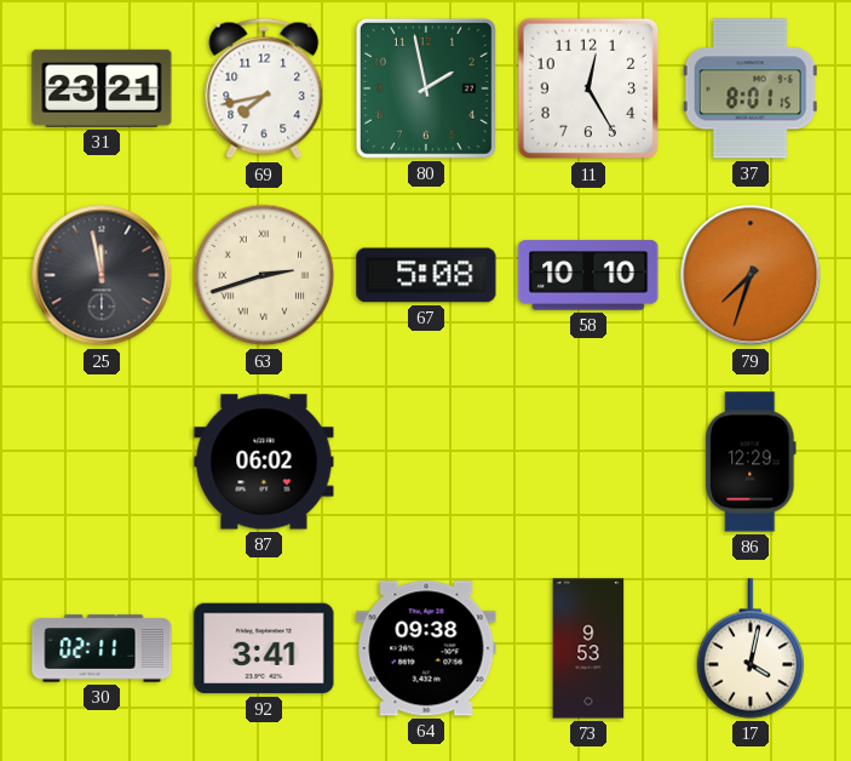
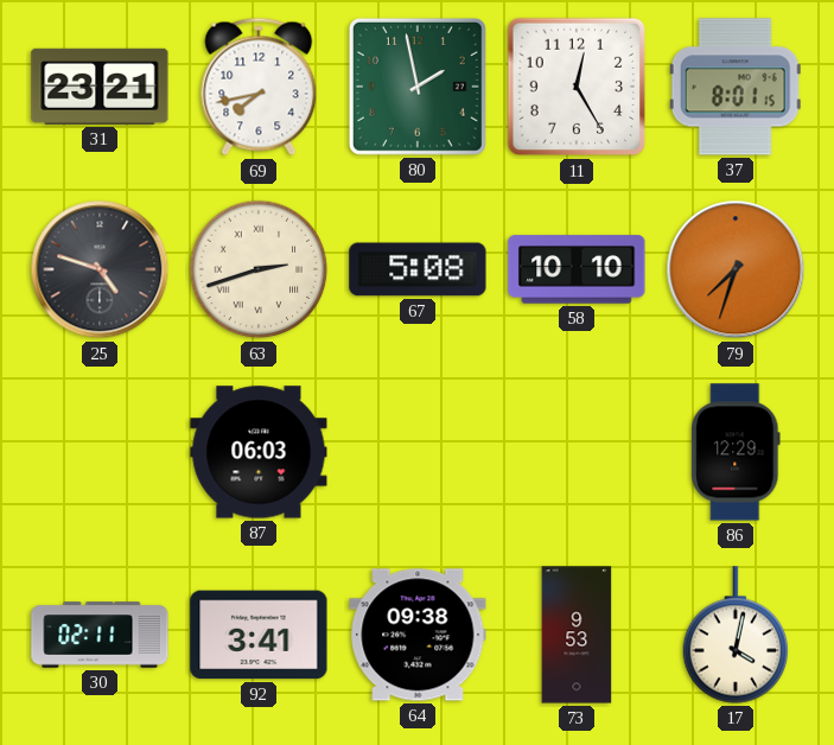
25: 11:58 -> 4:48
87: 06:02 -> 06:03
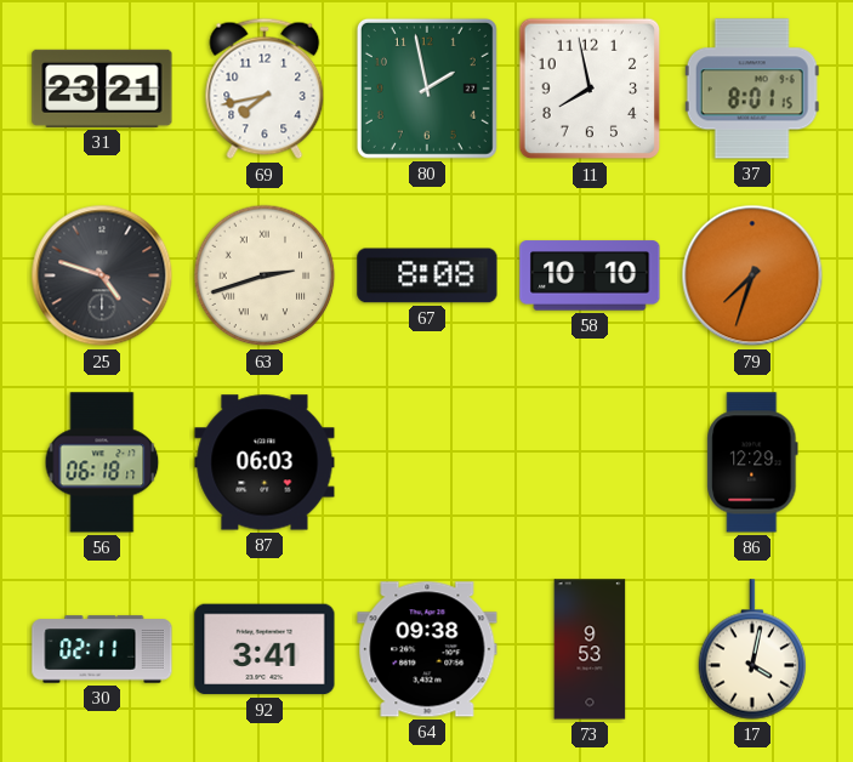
11: 12:25 -> 7:58
67: 5:08 -> 8:08
56: none -> 06:18
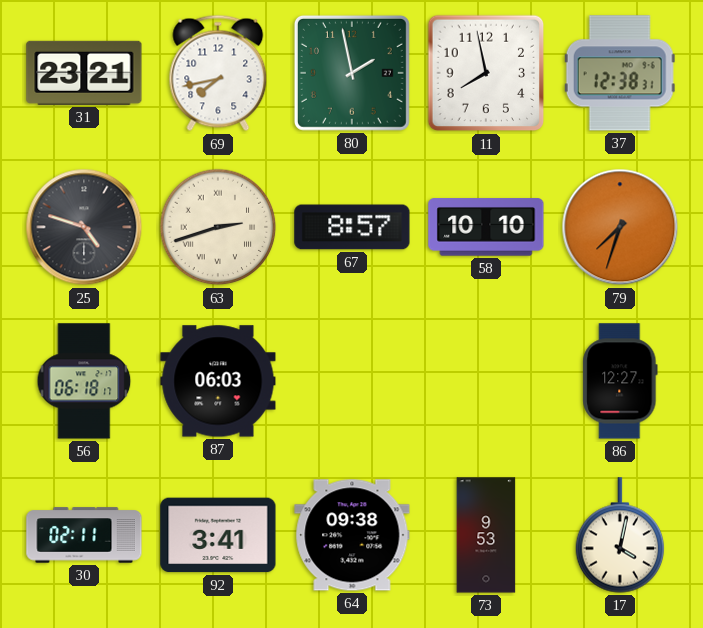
37: 8:01 -> 12:38
67: 8:08 -> 8:57
86: 12:29 -> 12:27
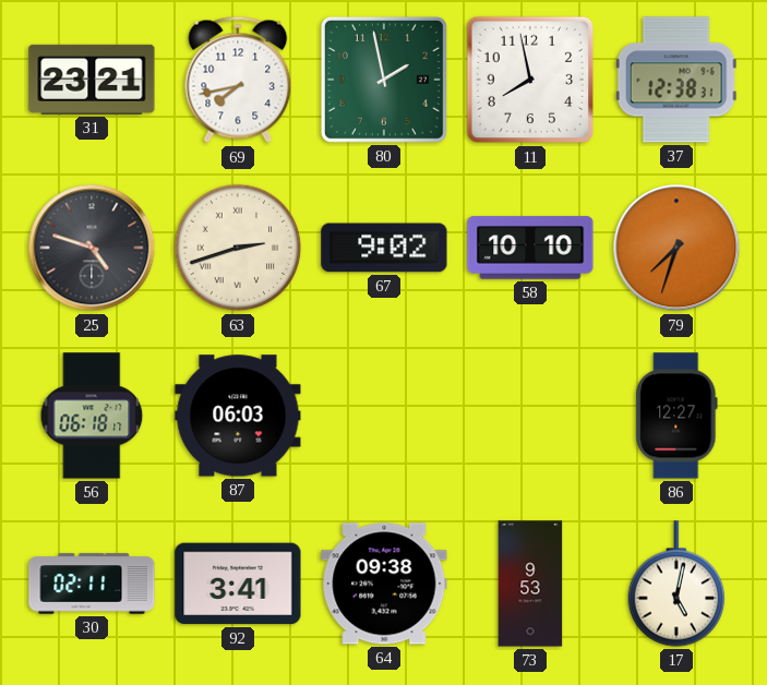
67: 8:57 -> 9:02
17: 4:02 -> 5:02
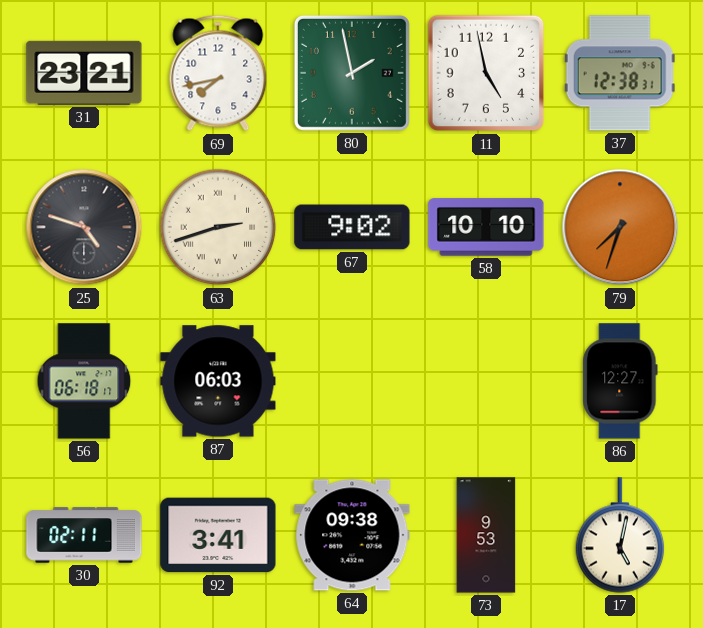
11: 7:58 -> 4:58
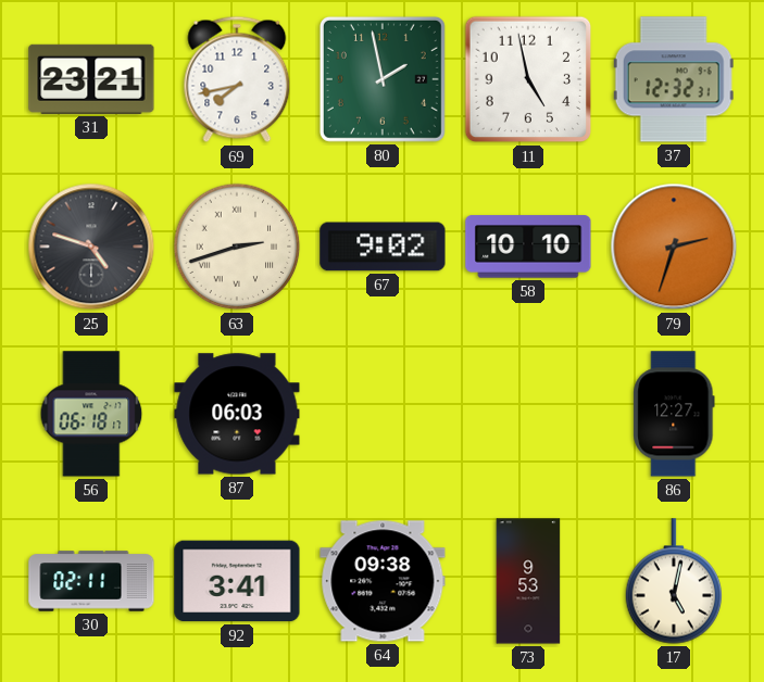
37: 12:38 -> 12:32
79: 7:33 -> 2:33
